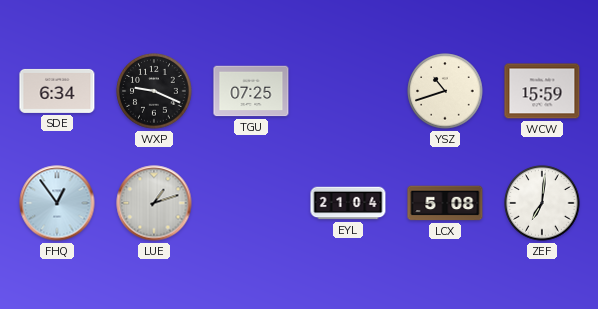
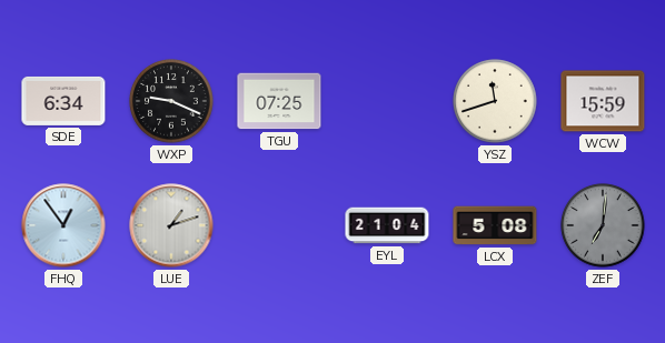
YSZ: 10:42 -> 11:42
ZEF dial: white -> grey
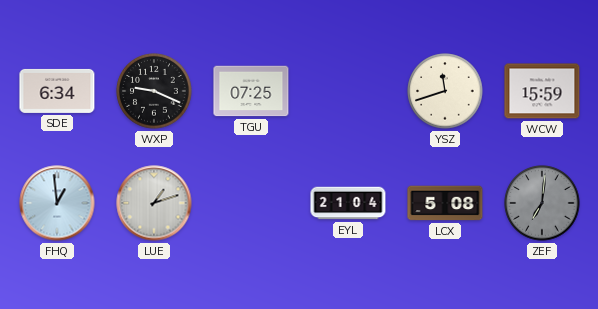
FHQ: 12:54 -> 12:59
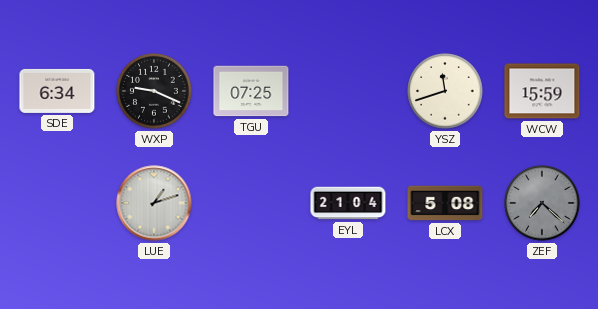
FHQ: 12:59 -> none
ZEF: 7:01 -> 7:22
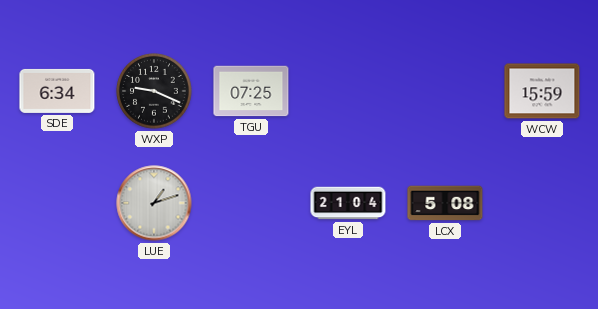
YSZ: 11:42 -> none
ZEF: 7:22 -> none
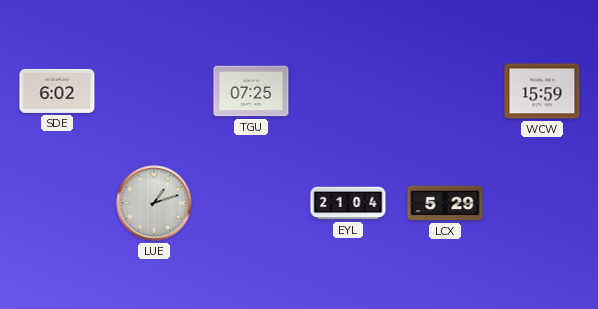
SDE: 6:34 -> 6:02
WXP: 9:19 -> none
LCX: 5:08 -> 5:29
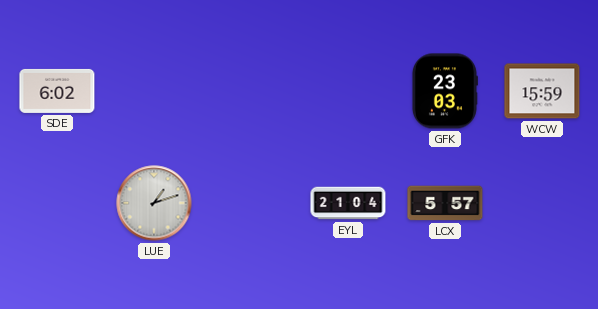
TGU: 07:25 -> none
GFK: none -> 23:03
LCX: 5:29 -> 5:57
